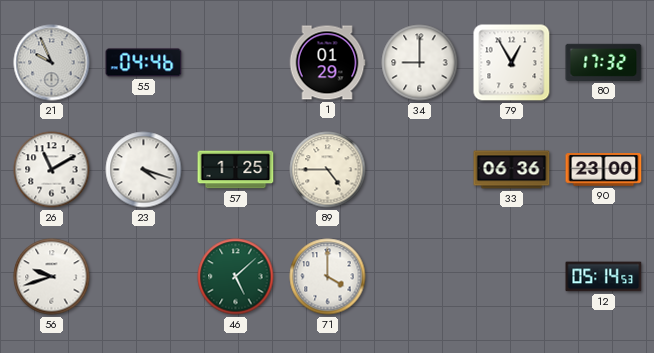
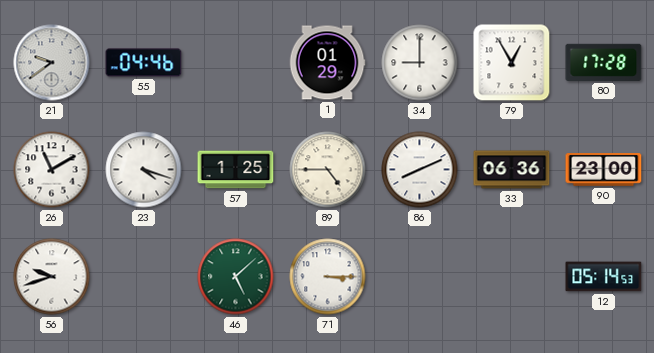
21: 9:56 -> 9:39
80: 17:32 -> 17:28
86: none -> 8:11
71: 4:00 -> 3:15
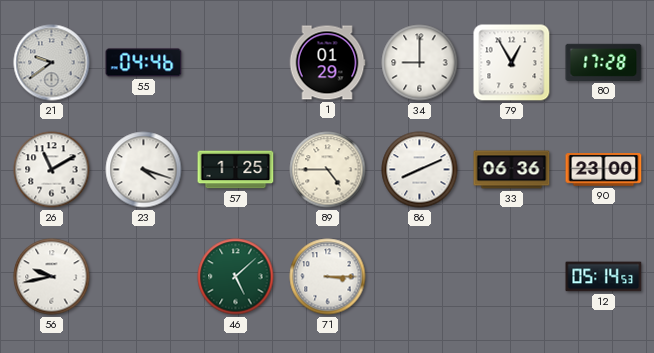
56: 9:42 -> 9:43
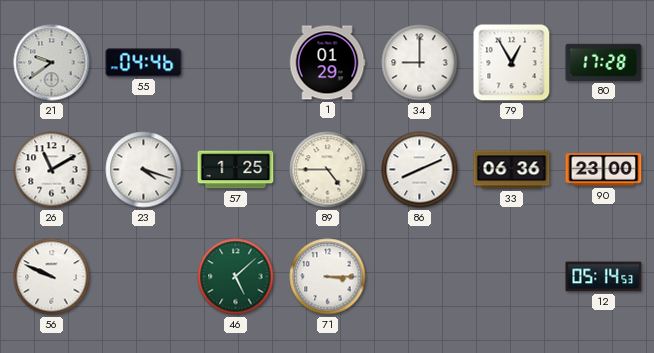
56: 9:43 -> 9:49
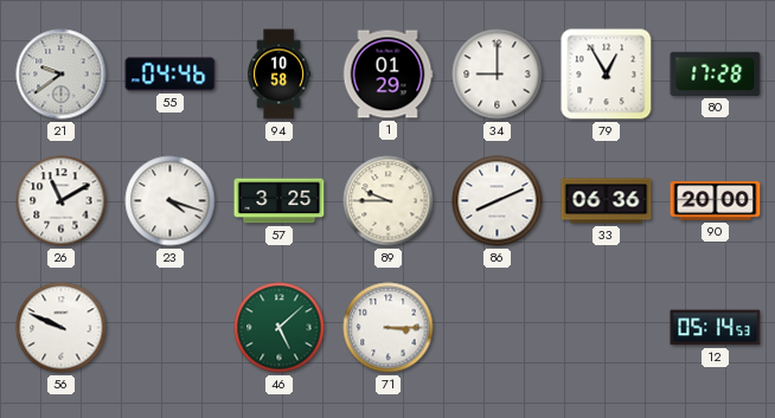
94: none -> 10:58
57: 1:25 -> 3:25
89: 4:45 -> 9:45
90: 23:00 -> 20:00
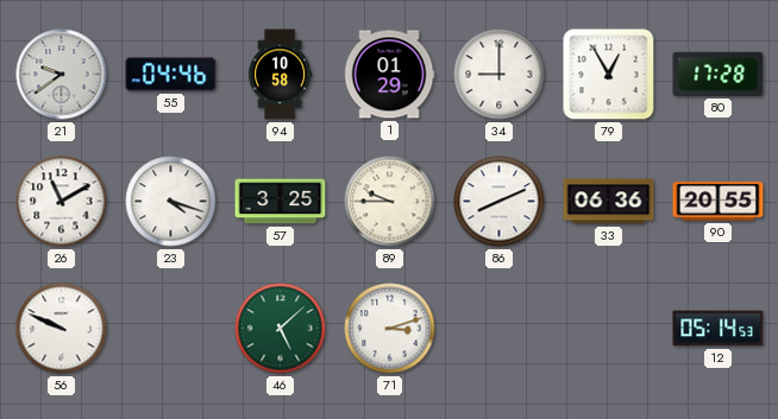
90: 20:00 -> 20:55
71: 3:15 -> 3:12
